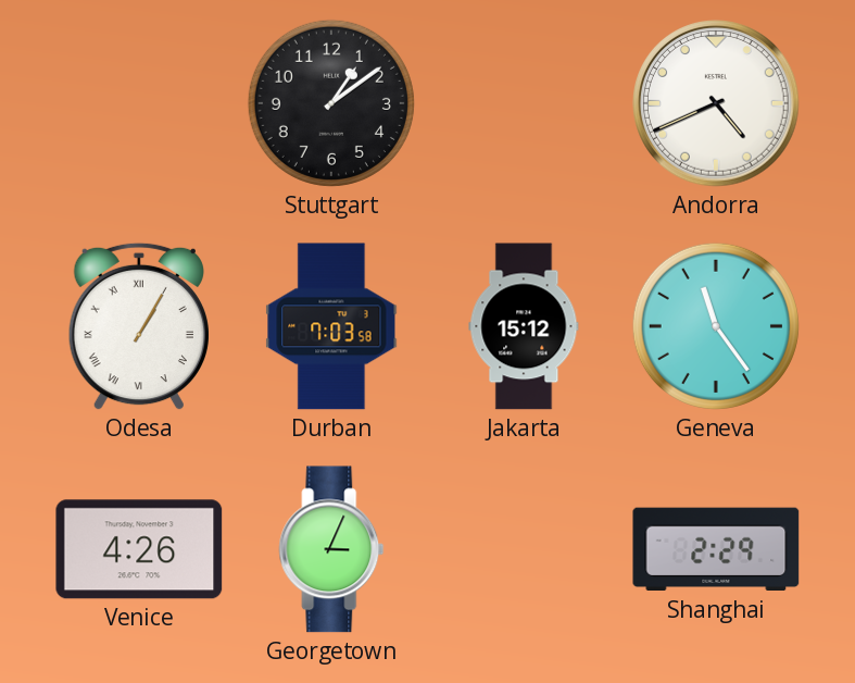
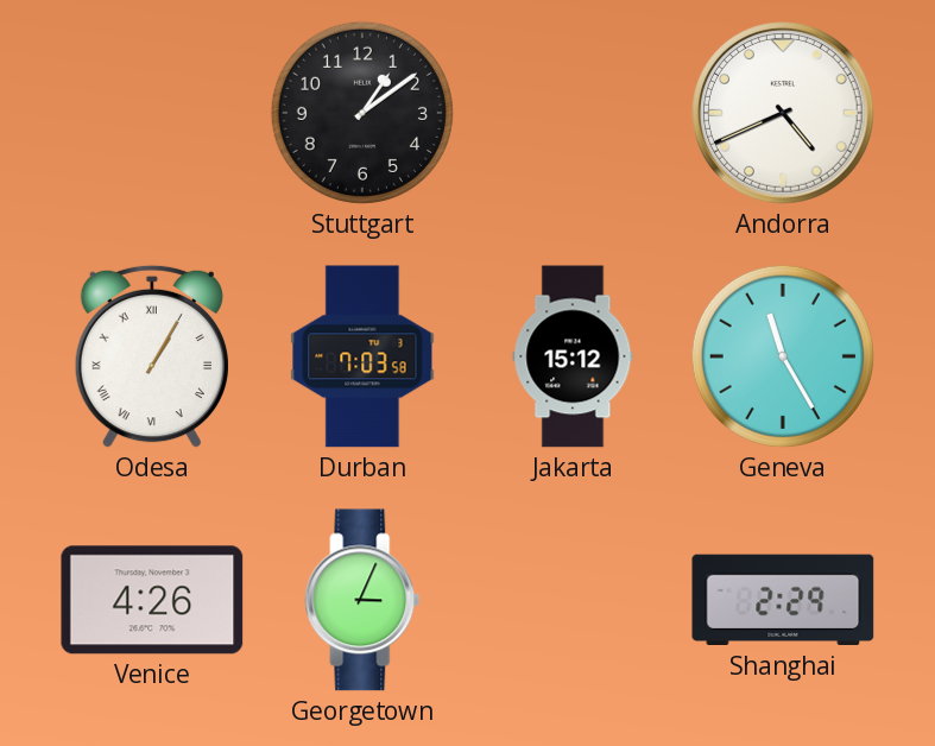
Geneva: 11:24 -> 11:25
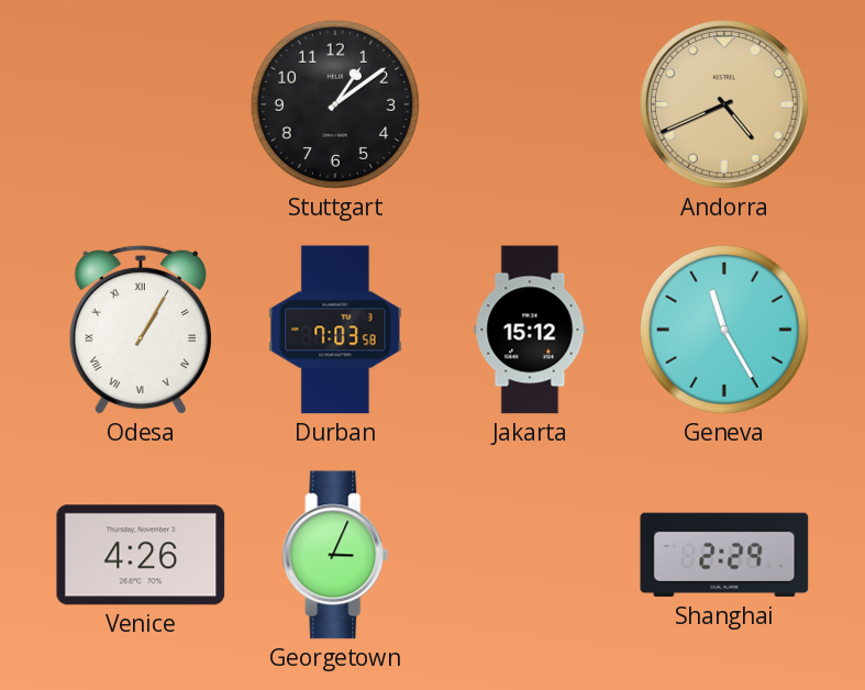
Andorra dial: white -> champagne
